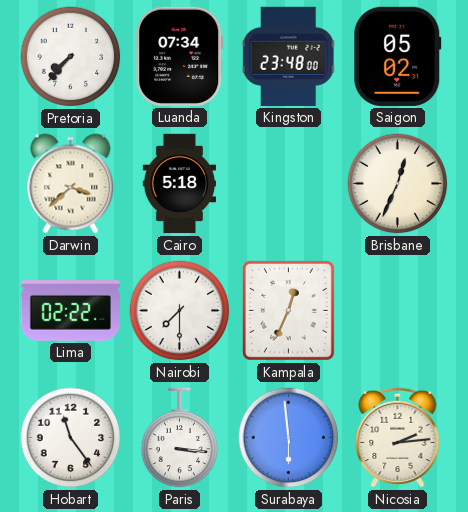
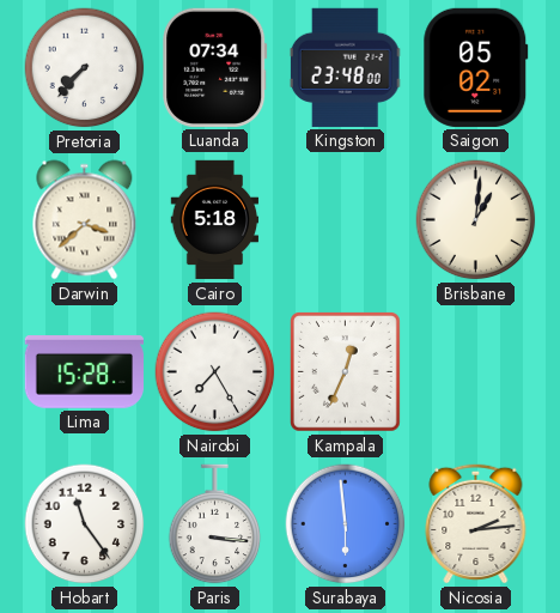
Brisbane: 12:34 -> 1:01
Lima: 02:22 -> 15:28
Nairobi: 7:30 -> 7:25
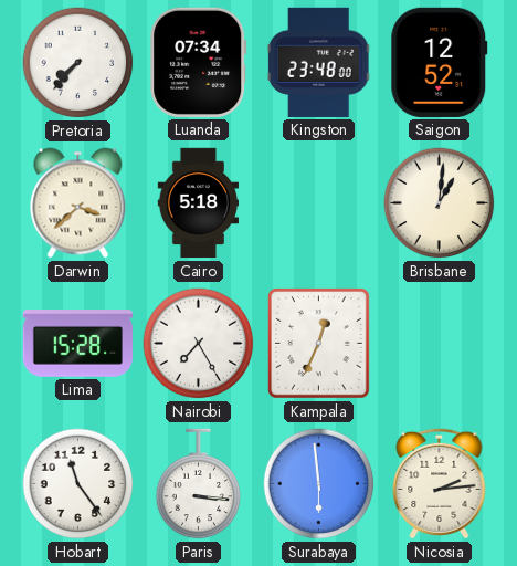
Saigon: 05:02 -> 12:52
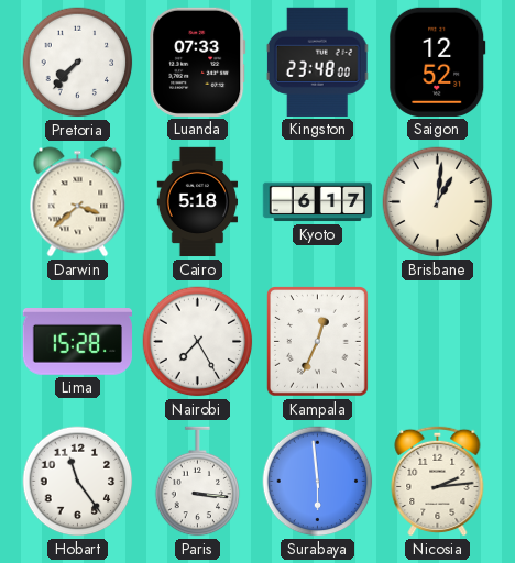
Luanda: 07:34 -> 07:33
Kyoto: none -> 6:17
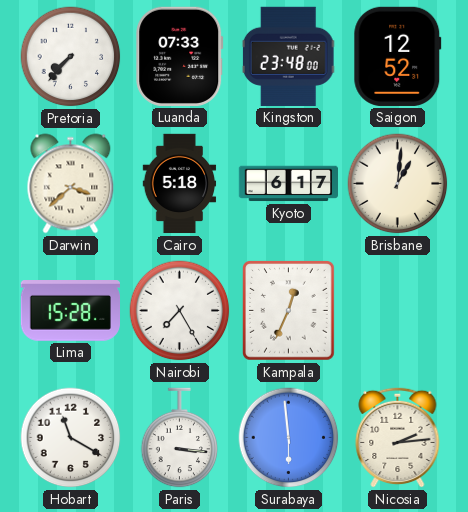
Hobart: 11:24 -> 11:20
